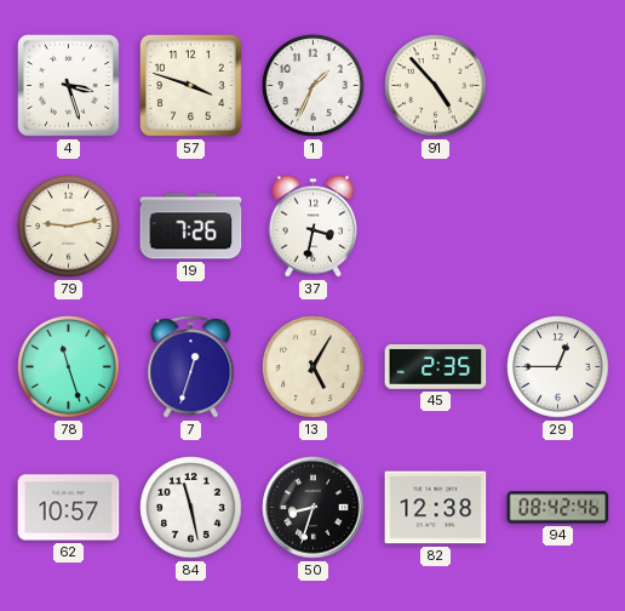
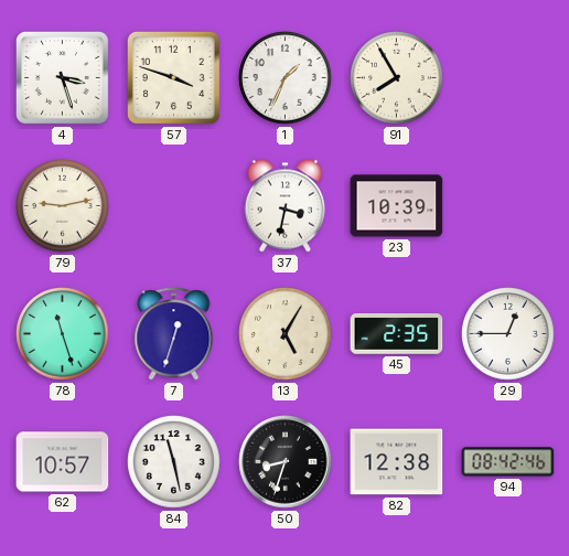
91: 4:53 -> 7:55
19: 7:26 -> none
23: none -> 10:39
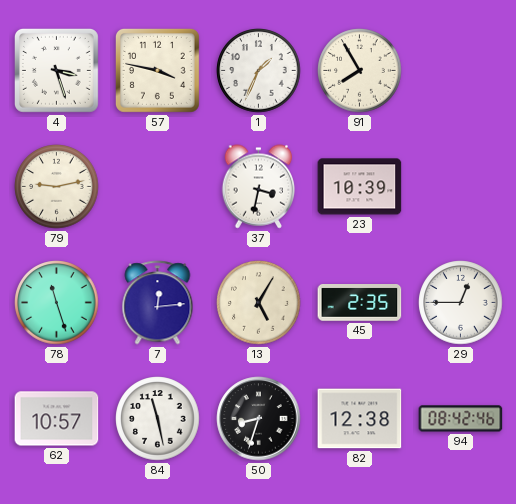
57: 3:48 -> 3:47
7: 12:33 -> 12:14
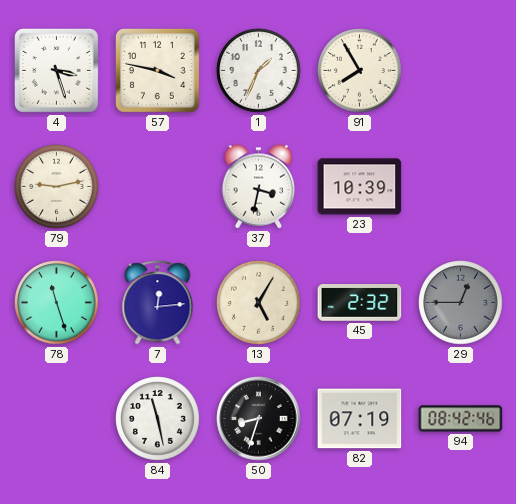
45: 2:35 -> 2:32
29 dial: white -> grey
62: 10:57 -> none
82: 12:38 -> 07:19
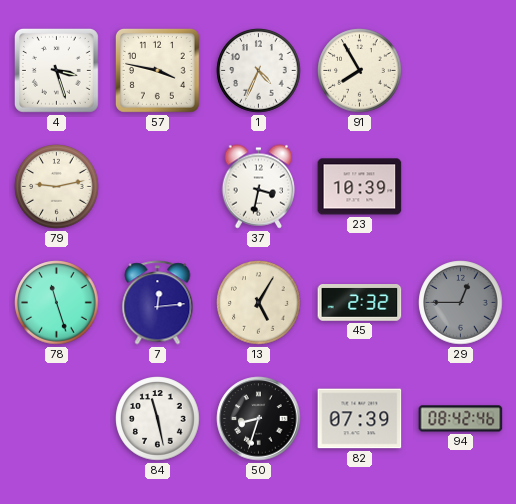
1: 1:34 -> 4:34
82: 07:19 -> 07:39
